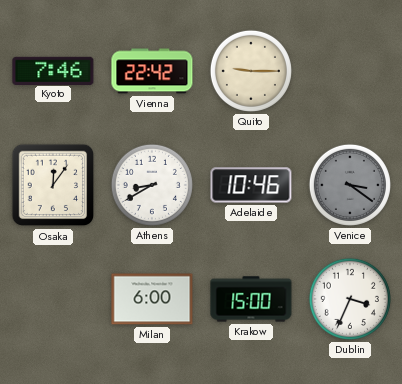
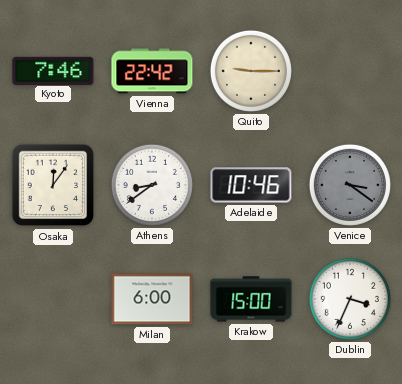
Athens: 8:40 -> 8:39
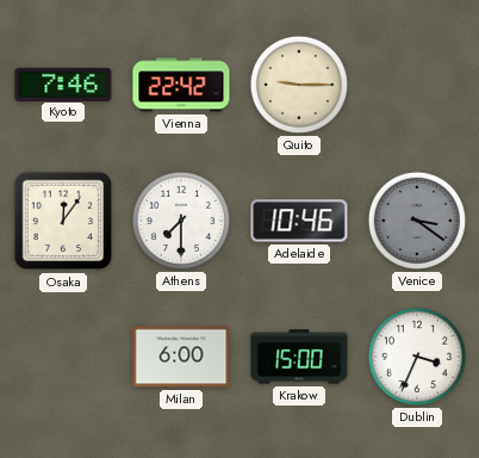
Athens: 8:39 -> 7:30
